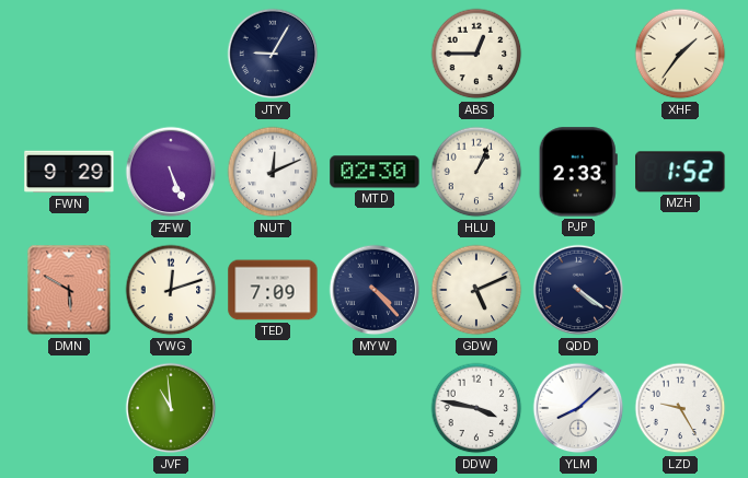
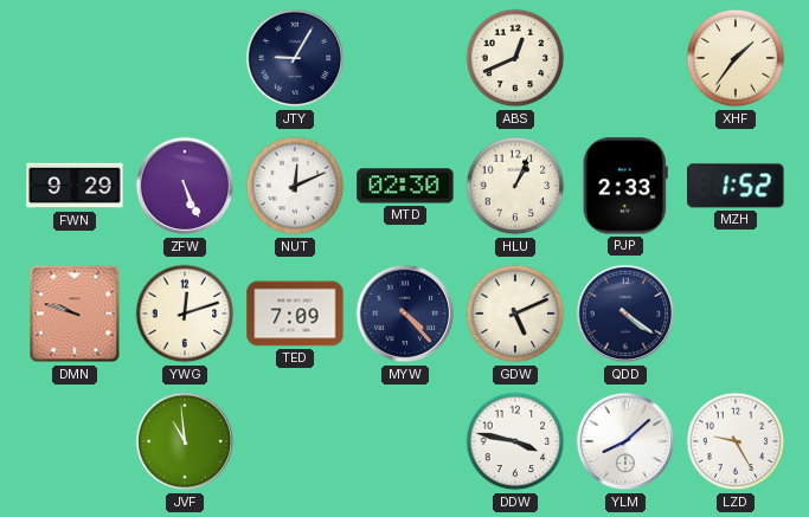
ABS: 12:45 -> 12:41
DMN: 5:50 -> 9:48
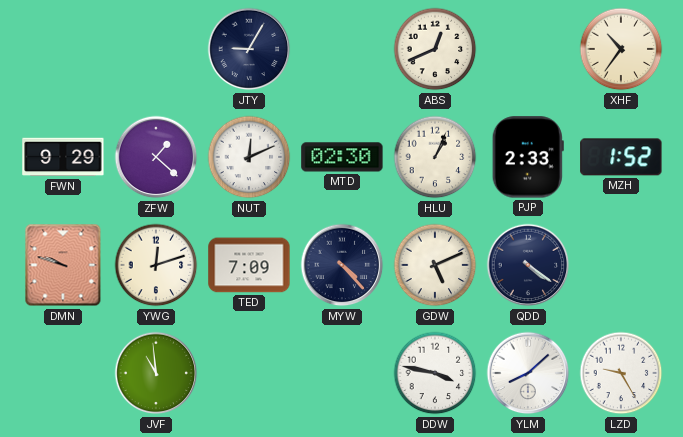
XHF: 1:36 -> 10:36
ZFW: 5:26 -> 1:22
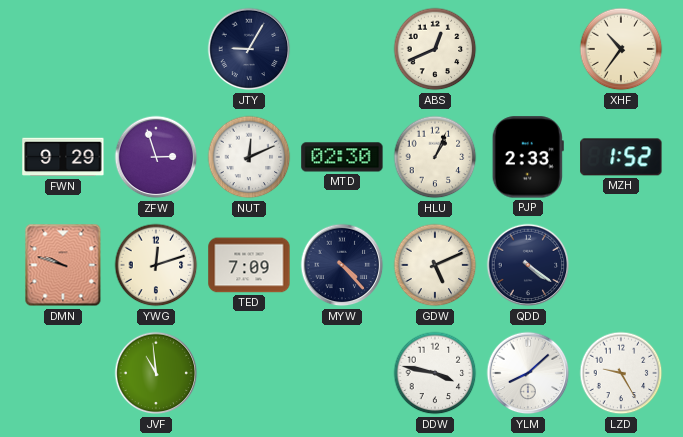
ZFW: 1:22 -> 2:57
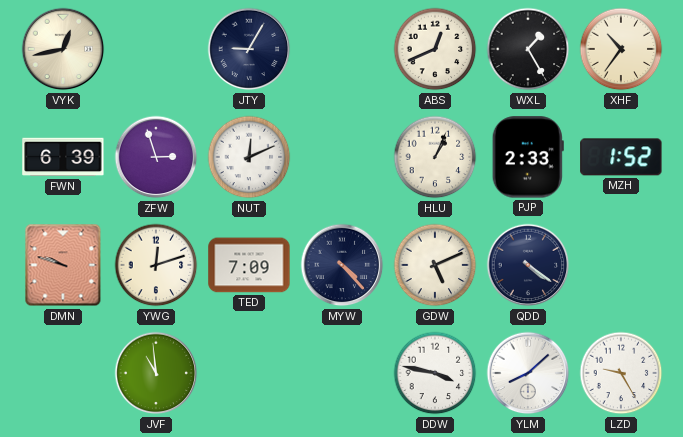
VYK: none -> 12:43
WXL: none -> 1:25
FWN: 9:29 -> 6:39
MTD: 02:30 -> none
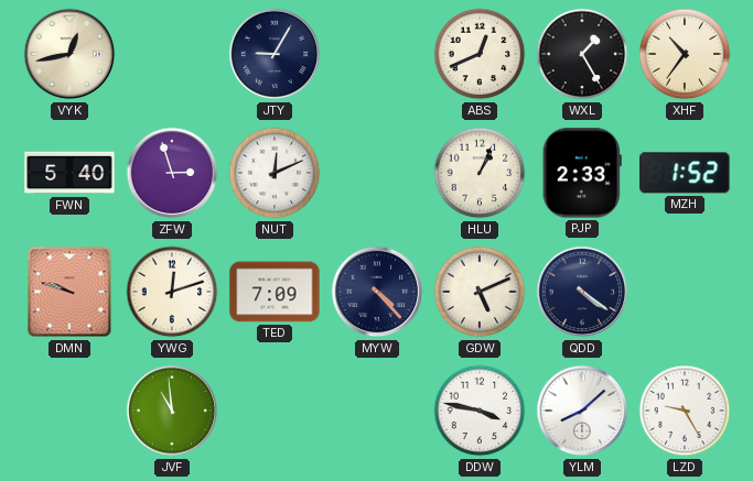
FWN: 6:39 -> 5:40
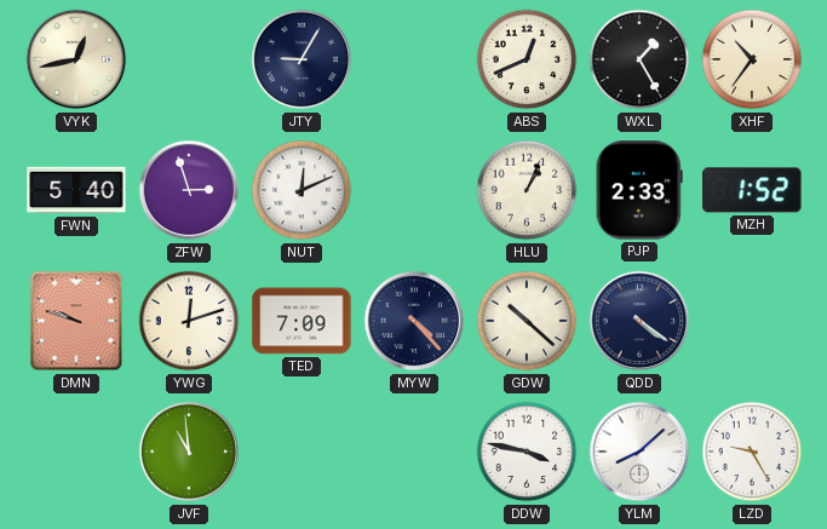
GDW: 5:11 -> 10:22
